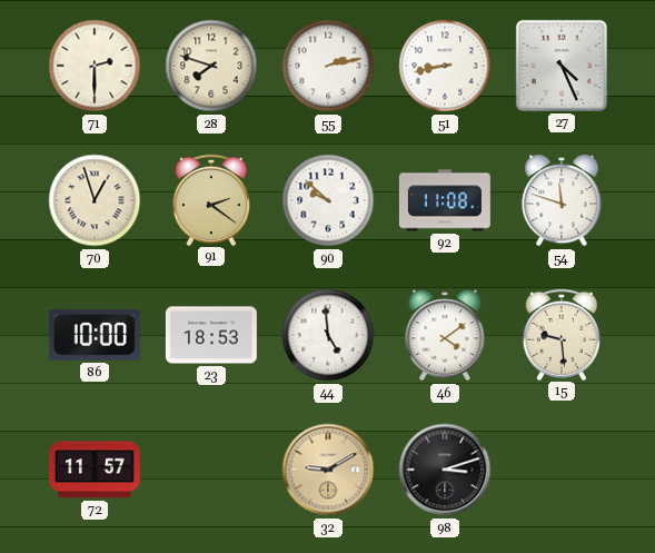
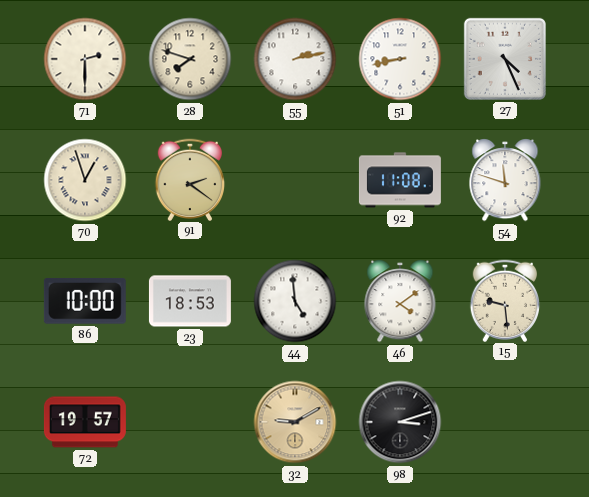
90: 9:52 -> none
72: 11:57 -> 19:57
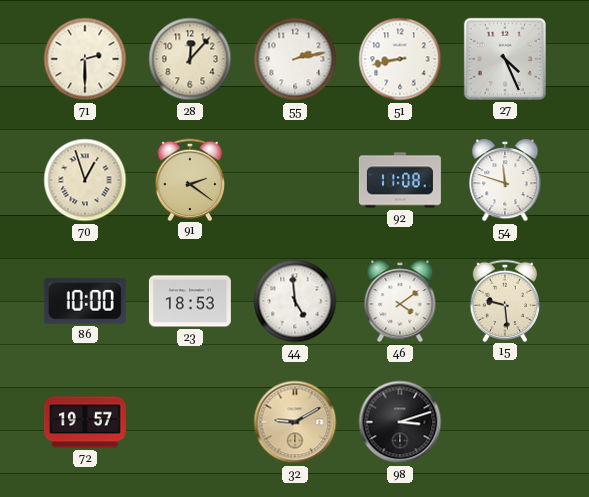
28: 7:48 -> 12:07
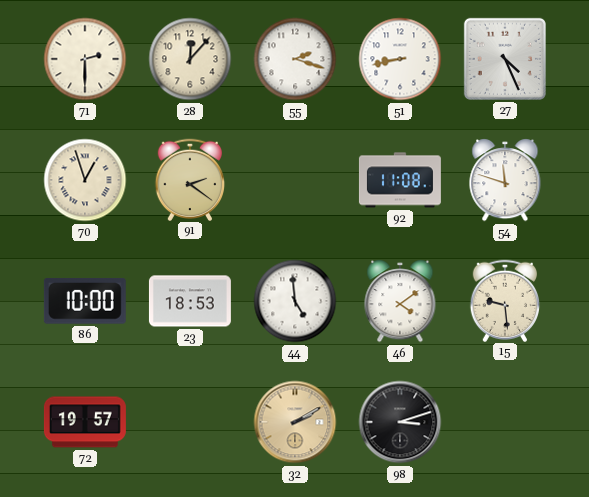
55: 2:13 -> 2:18
32: 9:10 -> 2:10
